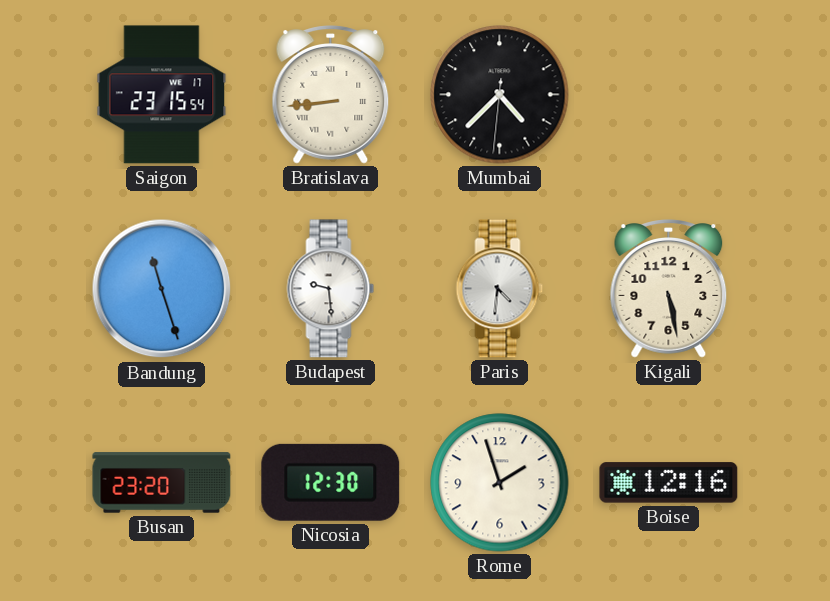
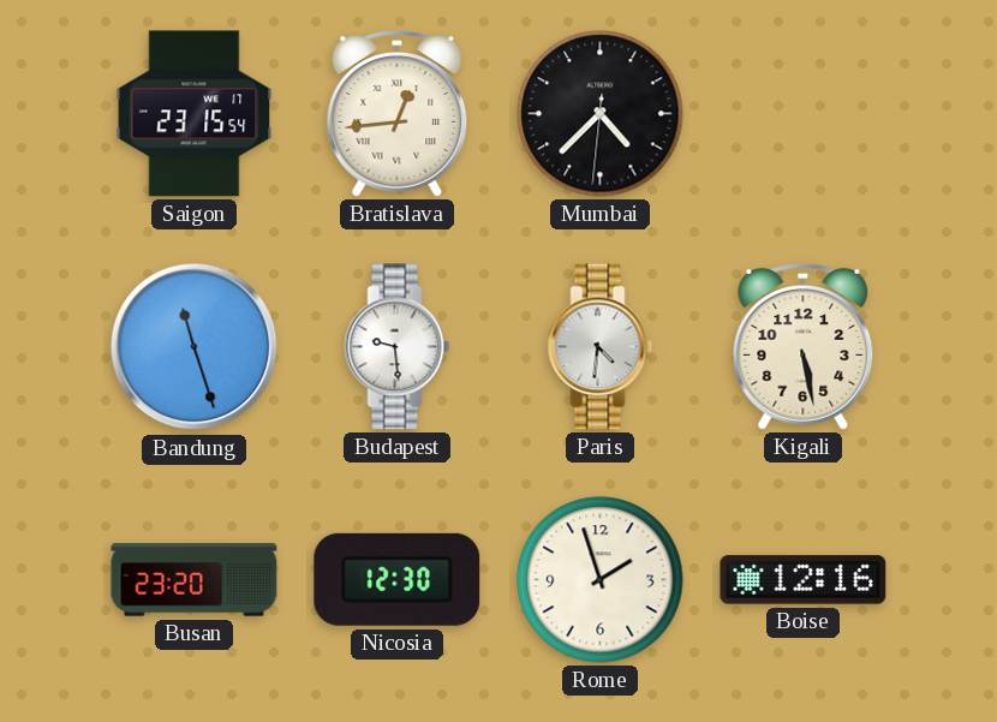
Bratislava: 8:44 -> 12:44
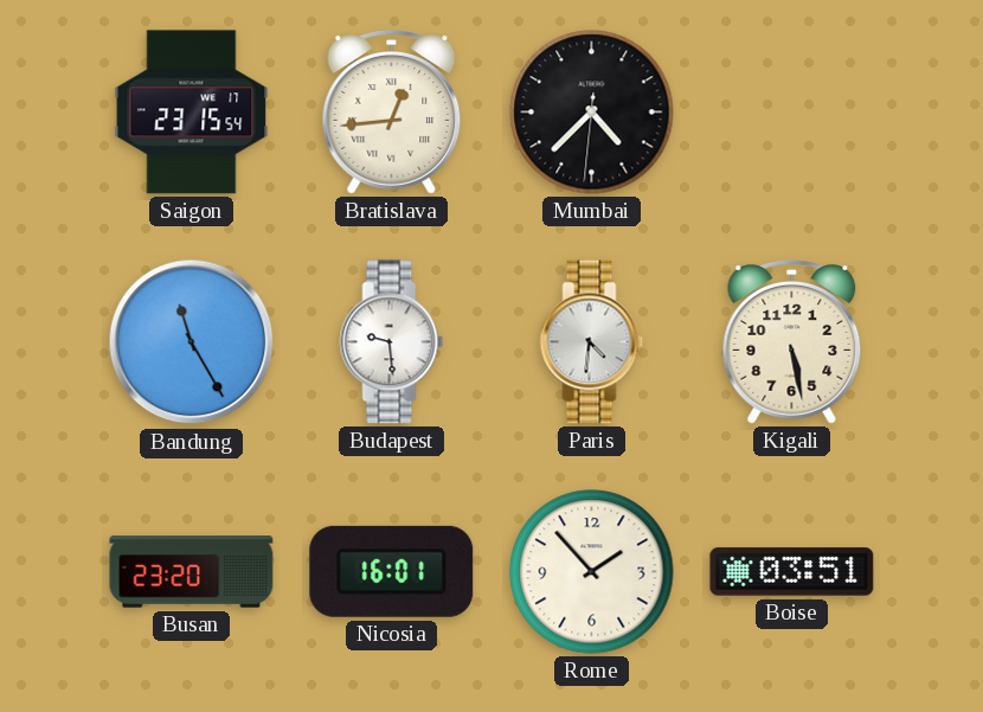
Bandung: 11:27 -> 11:25
Nicosia: 12:30 -> 16:01
Rome: 1:57 -> 1:53
Boise: 12:16 -> 03:51
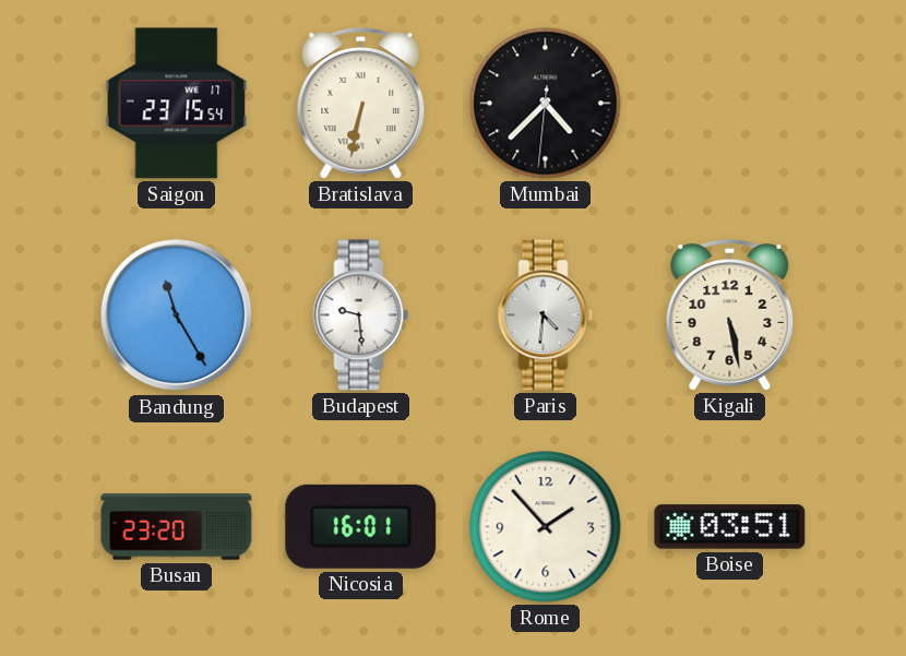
Bratislava: 12:44 -> 6:32
